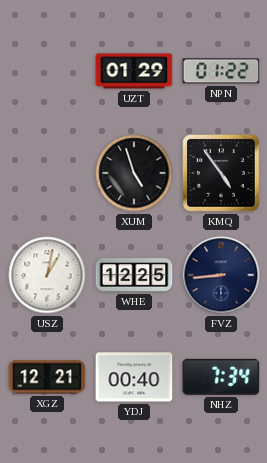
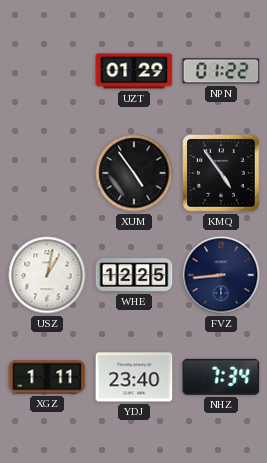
XUM: 4:57 -> 4:54
XGZ: 12:21 -> 1:11
YDJ: 00:40 -> 23:40
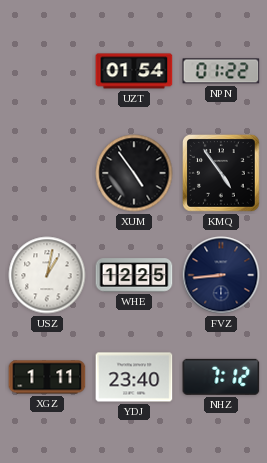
UZT: 01:29 -> 01:54
NHZ: 7:34 -> 7:12
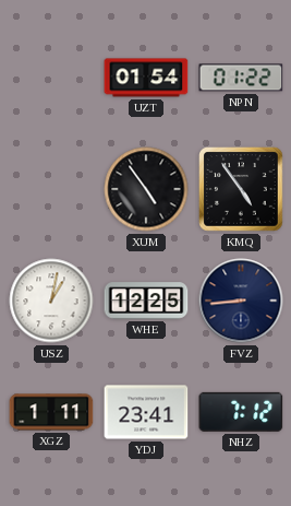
YDJ: 23:40 -> 23:41
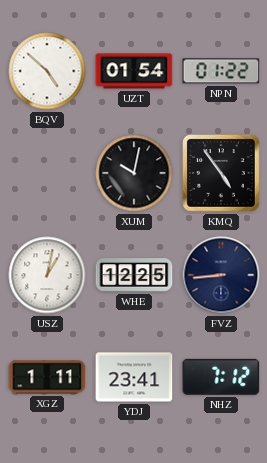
BQV: none -> 4:52
XUM: 4:54 -> 10:02
